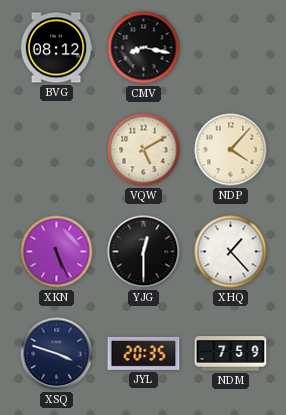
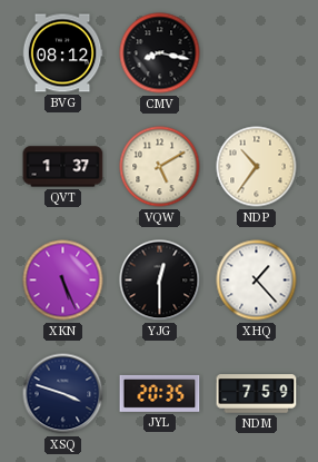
QVT: none -> 1:37
NDP: 4:07 -> 10:36
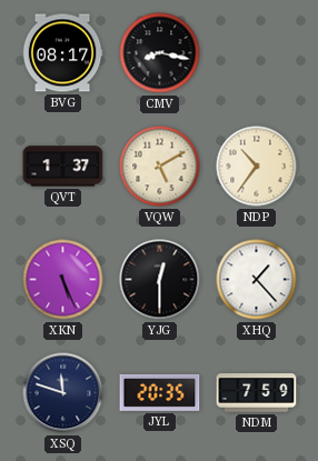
BVG: 08:12 -> 08:17
XSQ: 3:48 -> 11:48
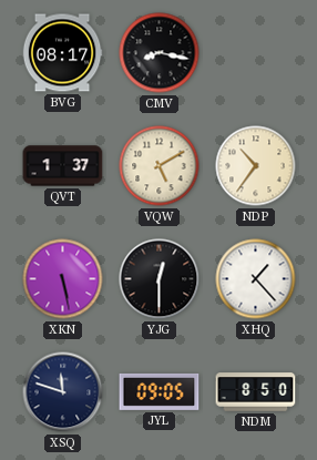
XKN: 5:26 -> 5:28
JYL: 20:35 -> 09:05
NDM: 7:59 -> 8:50
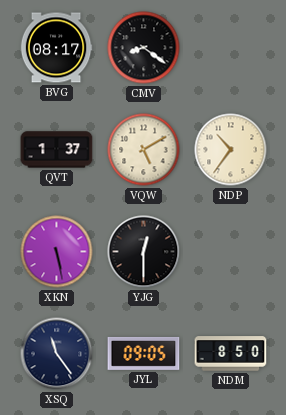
CMV: 8:17 -> 8:21
XHQ: 1:23 -> none
XSQ: 11:48 -> 11:24
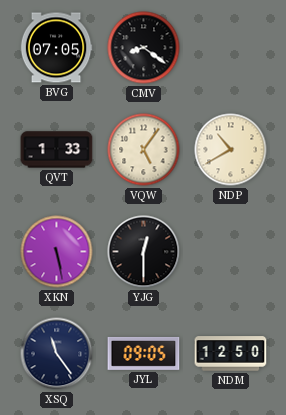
BVG: 08:17 -> 07:05
QVT: 1:37 -> 1:33
VQW: 5:10 -> 5:06
NDP: 10:36 -> 10:40
NDM: 8:50 -> 12:50
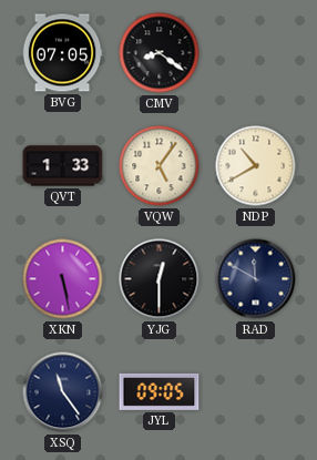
RAD: none -> 11:50
NDM: 12:50 -> none
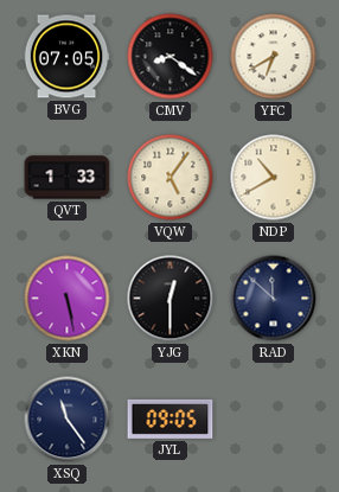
YFC: none -> 6:40
RAD: 11:50 -> 11:52
